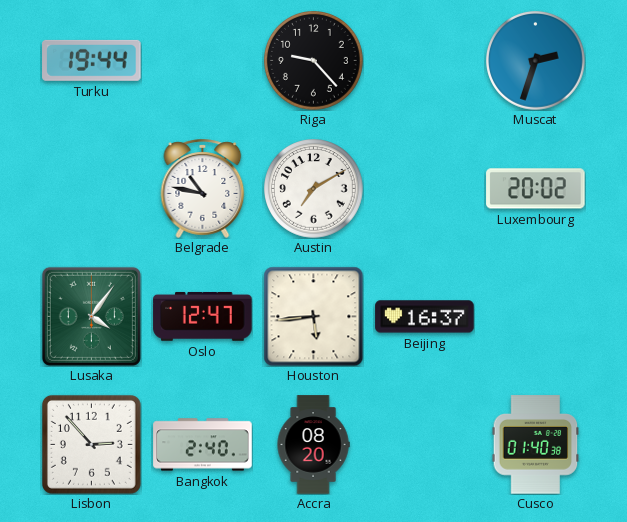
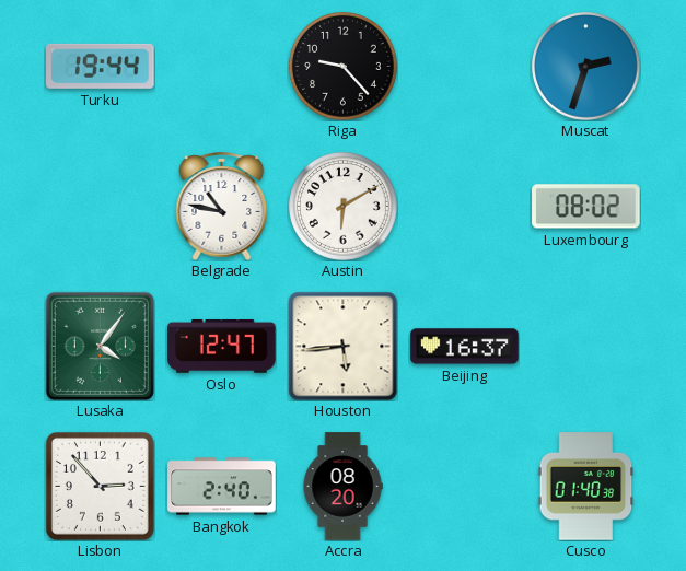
Austin: 7:10 -> 6:10
Luxembourg: 20:02 -> 08:02
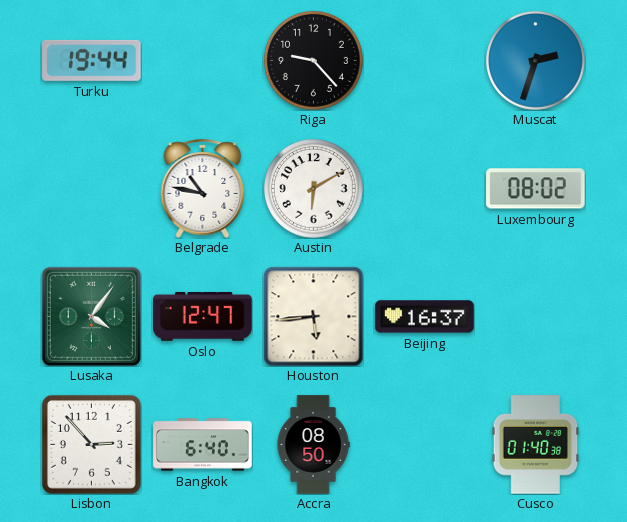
Bangkok: 2:40 -> 6:40
Accra: 08:20 -> 08:50
